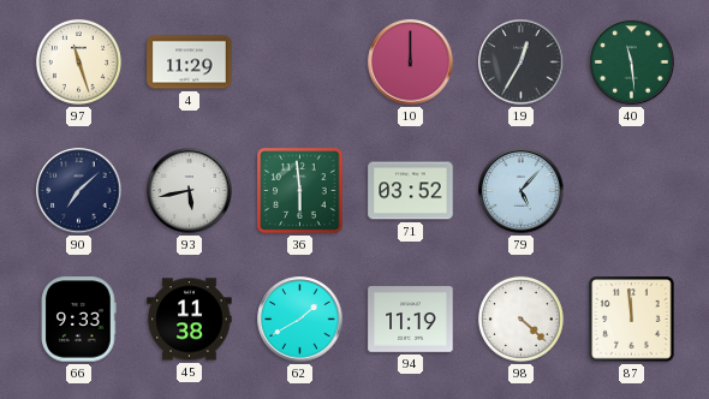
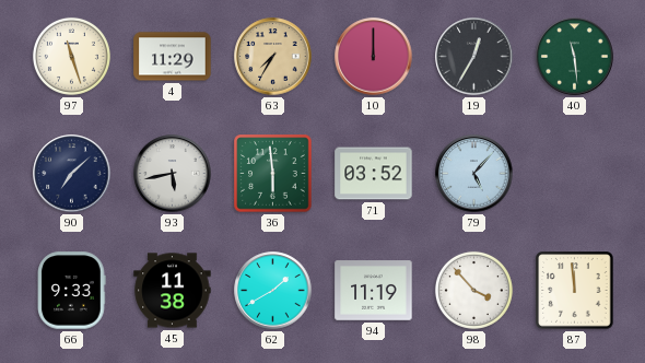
63: none -> 7:35
98: 4:22 -> 3:53
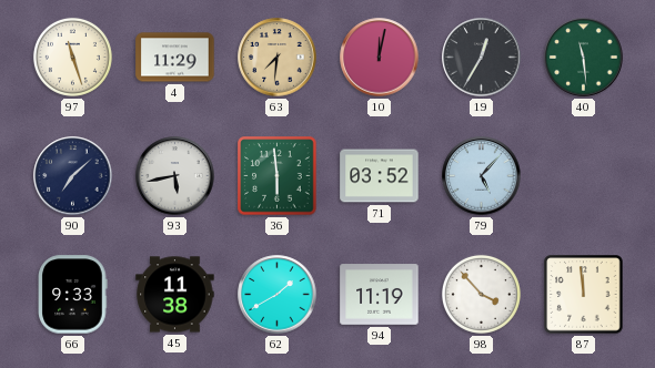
63: 7:35 -> 7:31
10: 12:00 -> 12:02
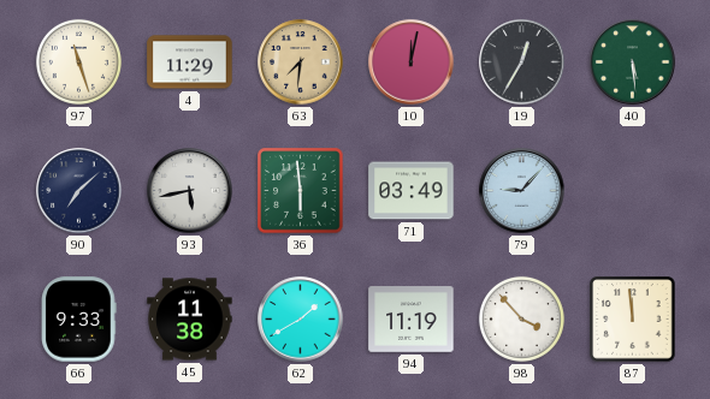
40: 11:29 -> 5:29
71: 03:52 -> 03:49
79: 5:07 -> 9:07
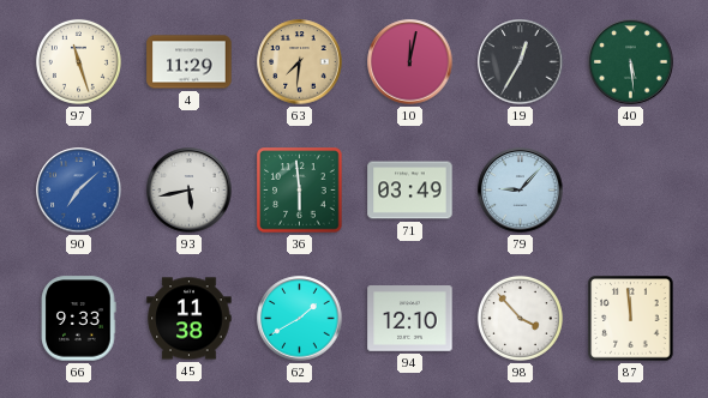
90 dial: navy -> blue
94: 11:19 -> 12:10
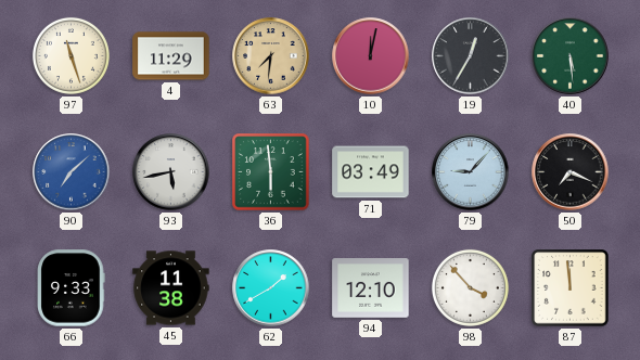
50: none -> 7:19
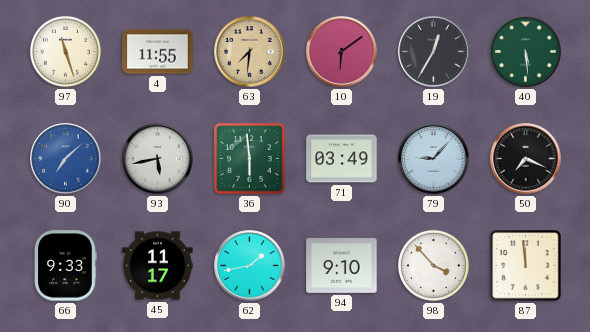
4: 11:29 -> 11:55
10: 12:02 -> 6:09
45: 11:38 -> 11:17
62: 1:40 -> 1:43
94: 12:10 -> 9:10
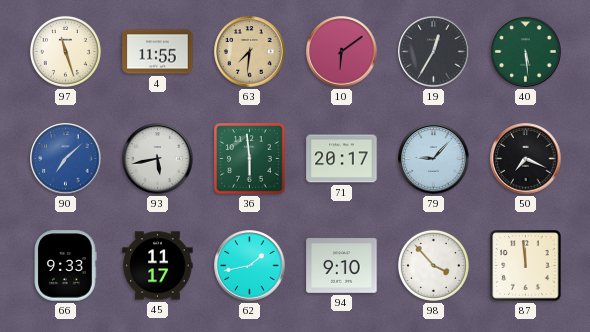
71: 03:49 -> 20:17
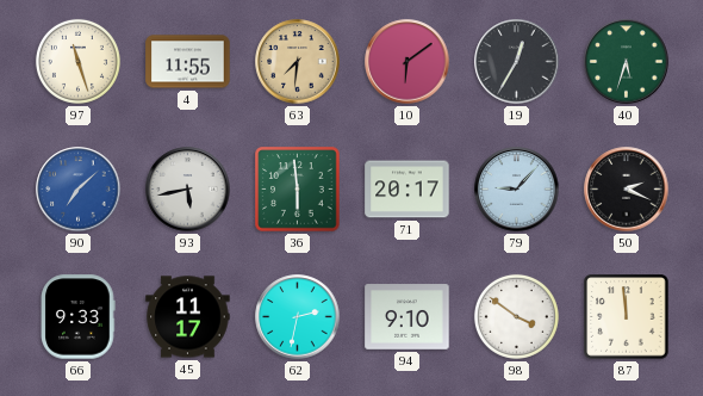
40: 5:29 -> 5:33
50: 7:19 -> 2:19
62: 1:43 -> 2:32
98: 3:53 -> 3:51
